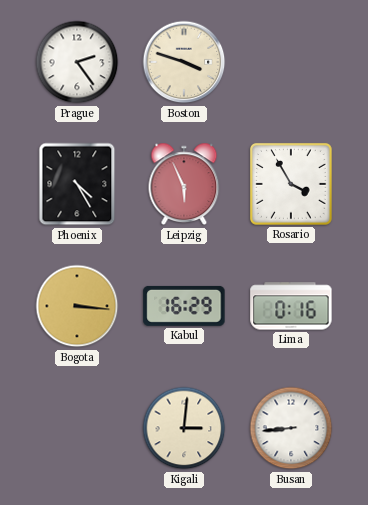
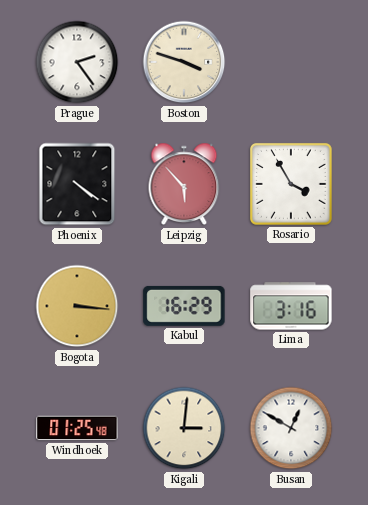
Phoenix: 4:25 -> 4:21
Leipzig: 5:56 -> 5:53
Lima: 0:16 -> 3:16
Windhoek: none -> 01:25
Busan: 8:44 -> 12:50
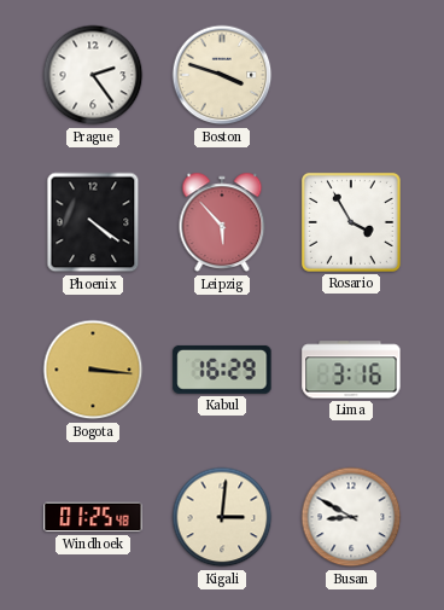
Busan: 12:50 -> 8:50
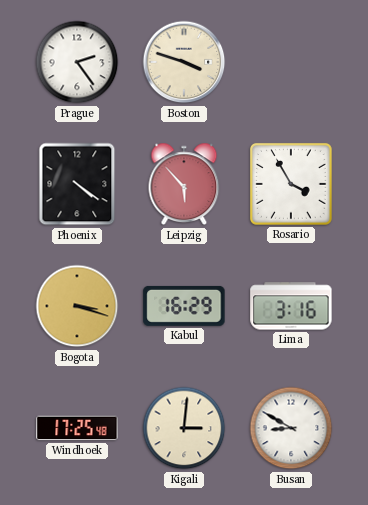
Bogota: 3:16 -> 3:18
Windhoek: 01:25 -> 17:25
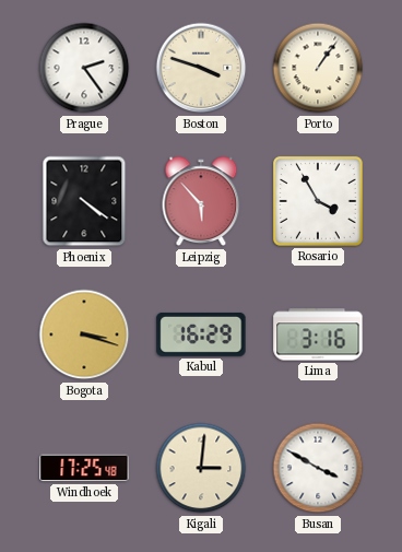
Porto: none -> 1:06
Busan: 8:50 -> 3:50
